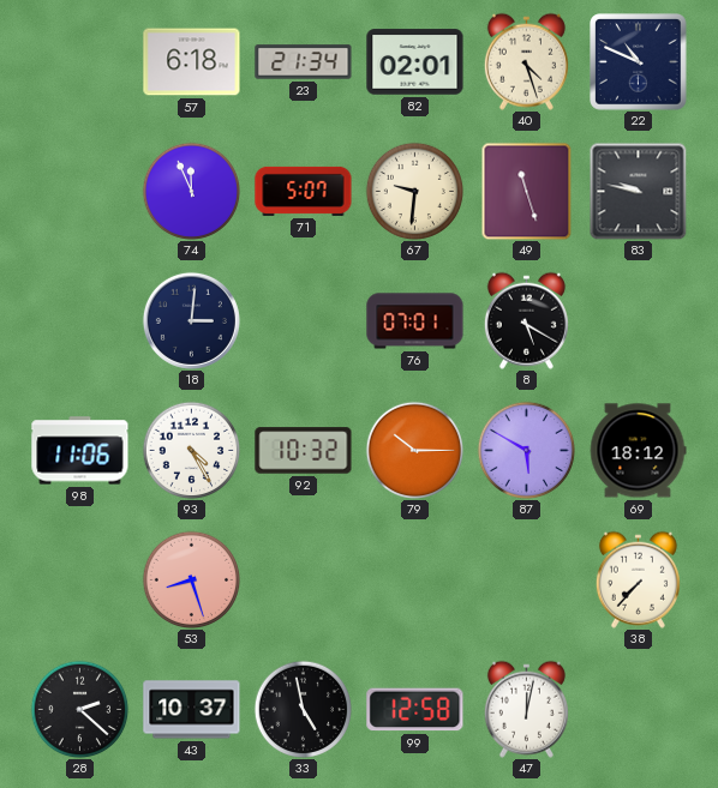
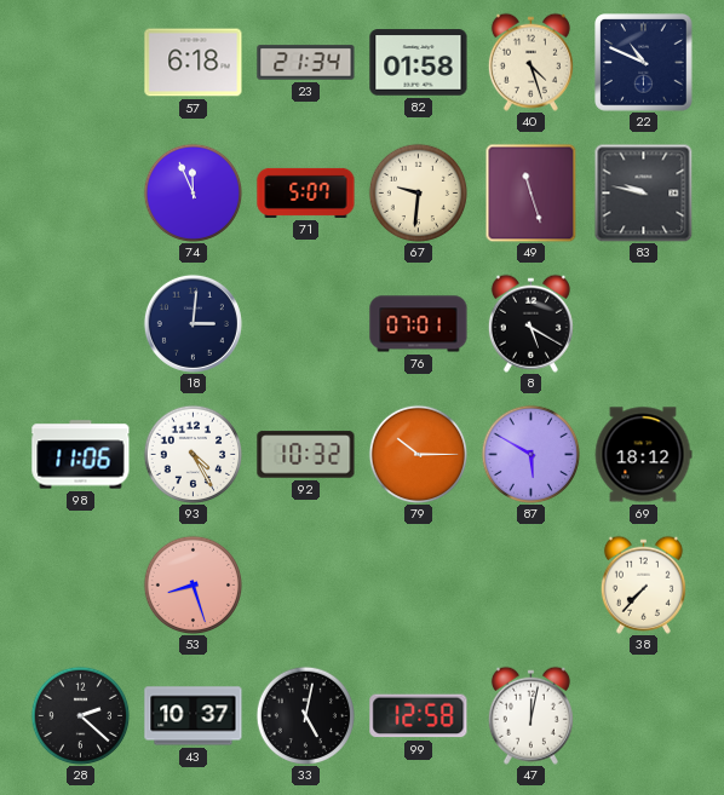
82: 02:01 -> 01:58
33: 4:58 -> 5:02
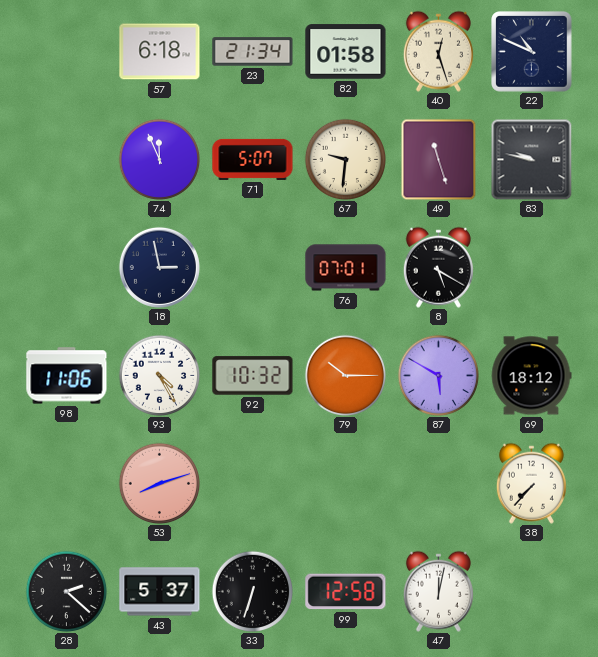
40: 4:27 -> 12:27
18: 3:01 -> 2:58
53: 8:27 -> 8:12
43: 10:37 -> 5:37
33: 5:02 -> 6:33
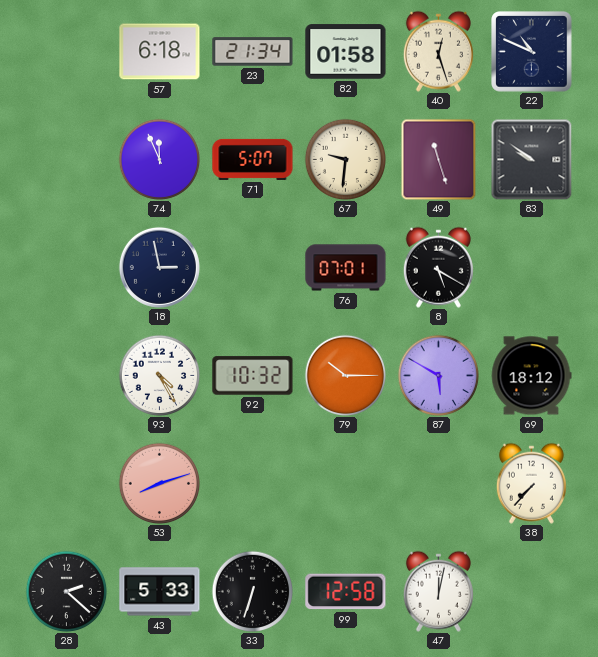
83: 9:47 -> 9:51
98: 11:06 -> none
43: 5:37 -> 5:33
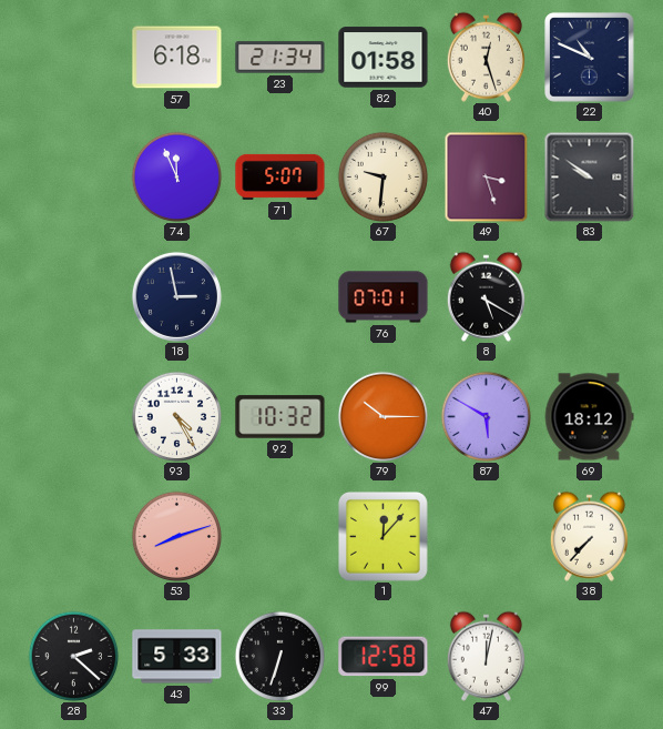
49: 11:27 -> 3:27
1: none -> 12:07
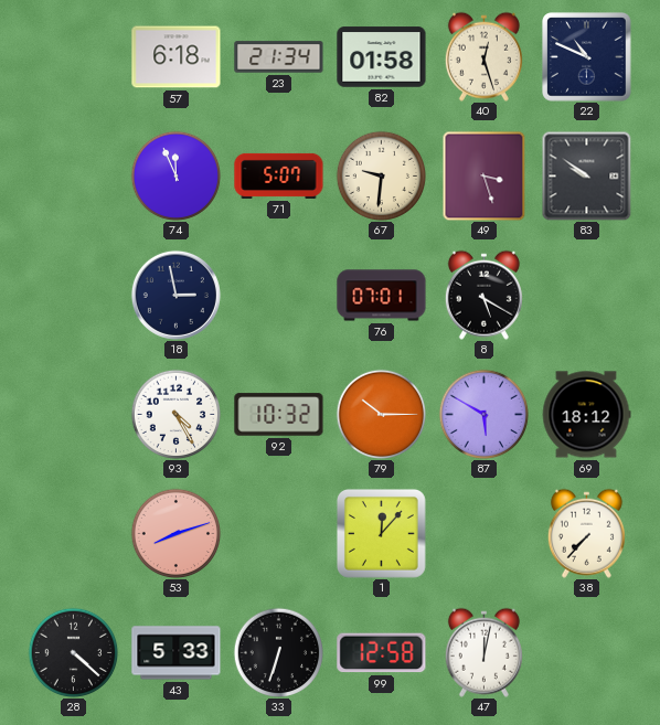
28: 2:22 -> 4:22
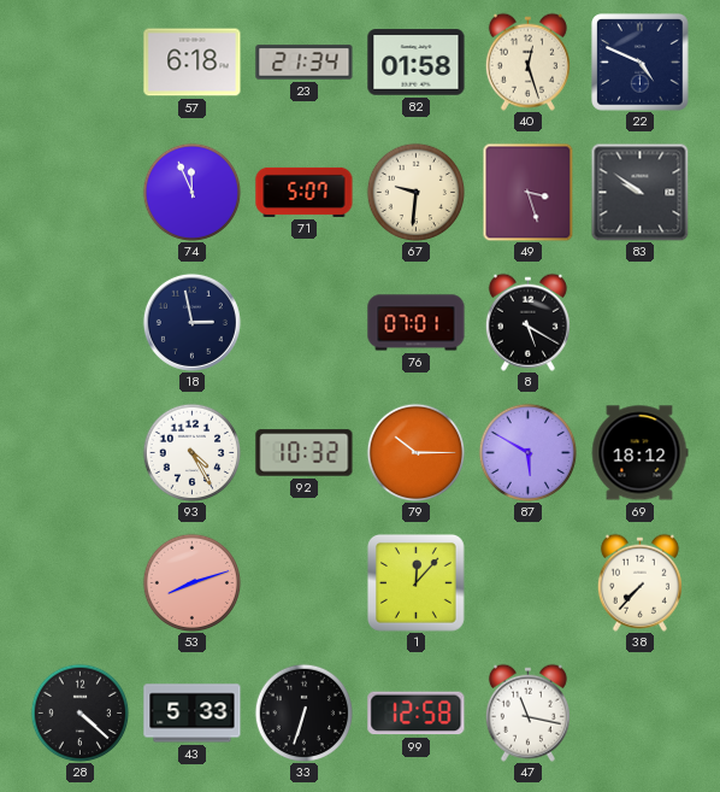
22: 10:49 -> 4:49
47: 12:02 -> 11:17
